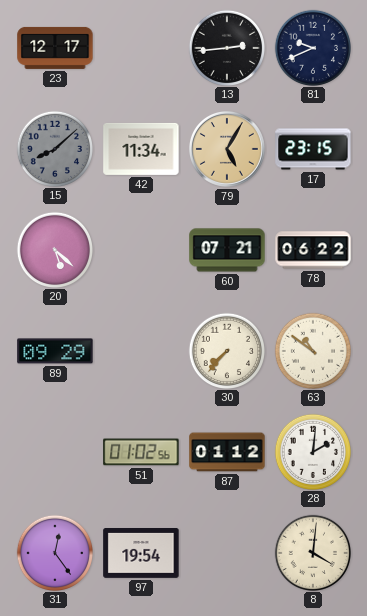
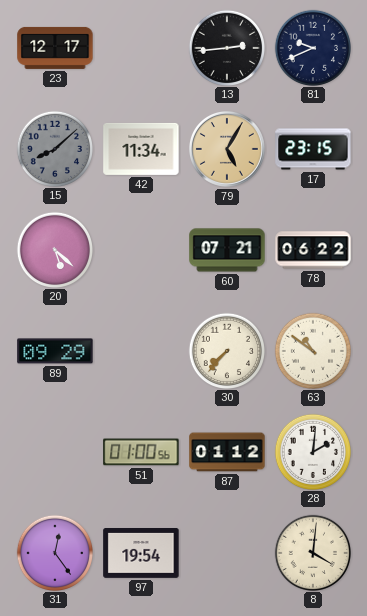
51: 01:02 -> 01:00
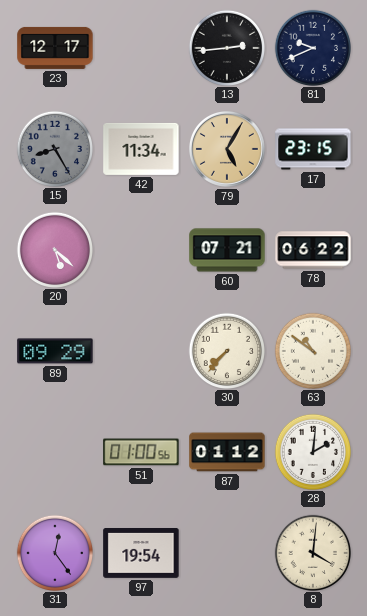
15: 8:08 -> 8:25
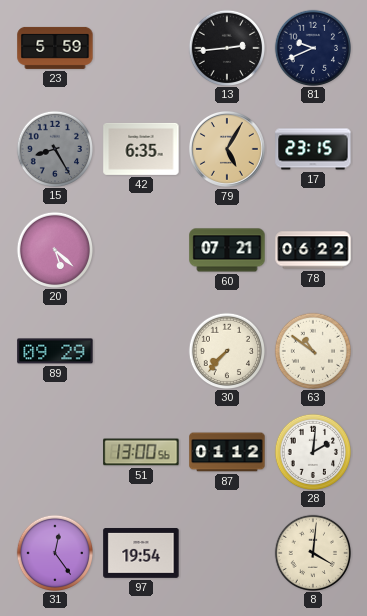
23: 12:17 -> 5:59
42: 11:34 -> 6:35
51: 01:00 -> 13:00
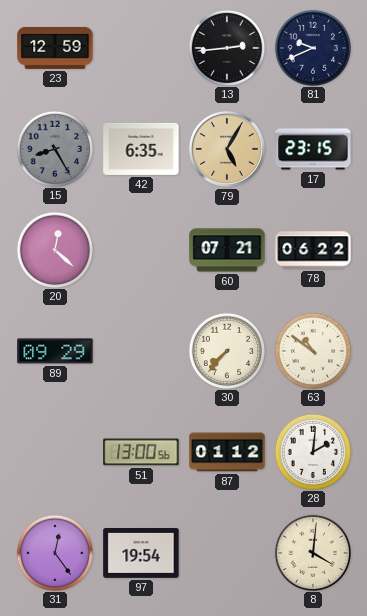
23: 5:59 -> 12:59
20: 5:22 -> 12:22
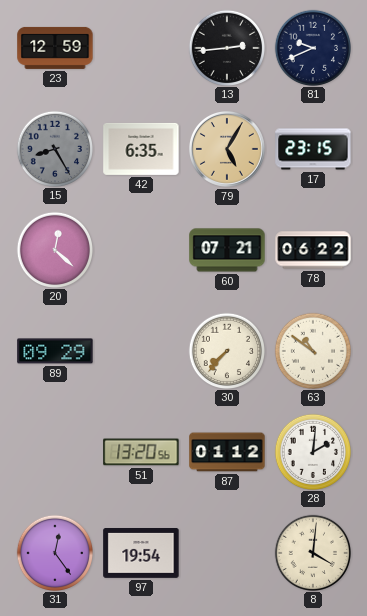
51: 13:00 -> 13:20
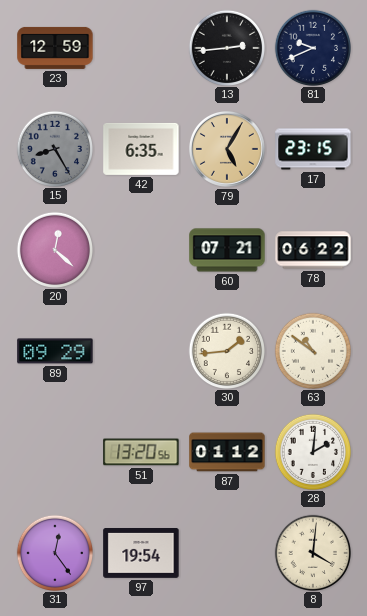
30: 7:37 -> 1:44
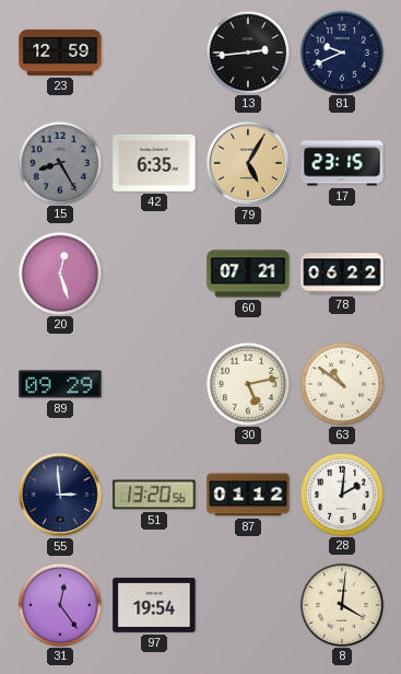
20: 12:22 -> 12:27
30: 1:44 -> 5:13
55: none -> 2:59
